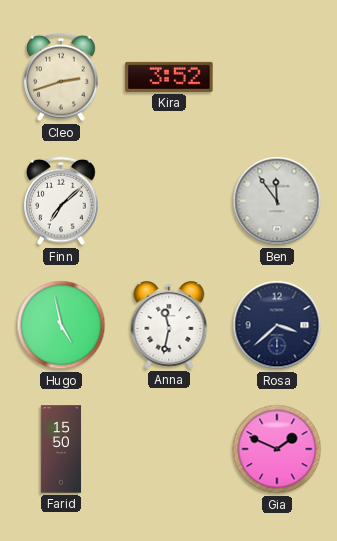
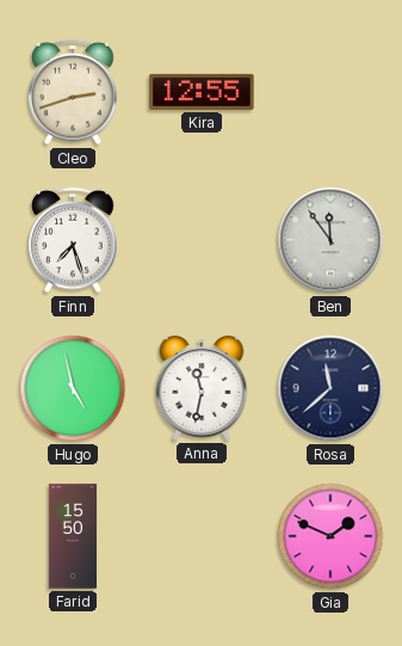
Kira: 3:52 -> 12:55
Finn: 7:08 -> 7:27
Rosa: 3:38 -> 11:38
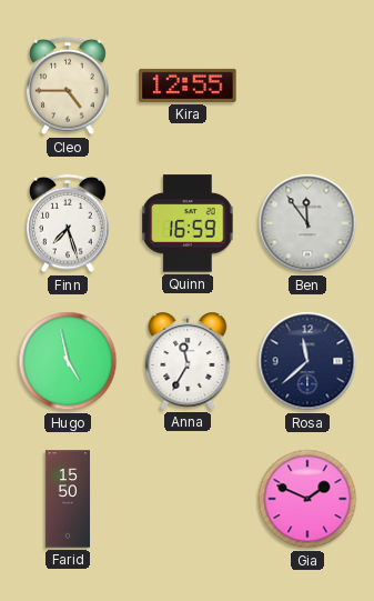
Cleo: 2:42 -> 4:45
Quinn: none -> 16:59
Anna: 11:32 -> 11:35
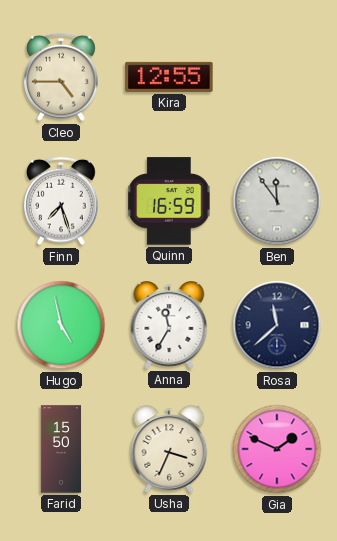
Usha: none -> 3:34
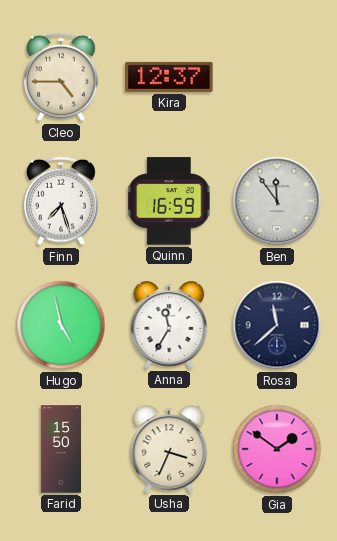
Kira: 12:55 -> 12:37
Gia: 1:49 -> 1:51
